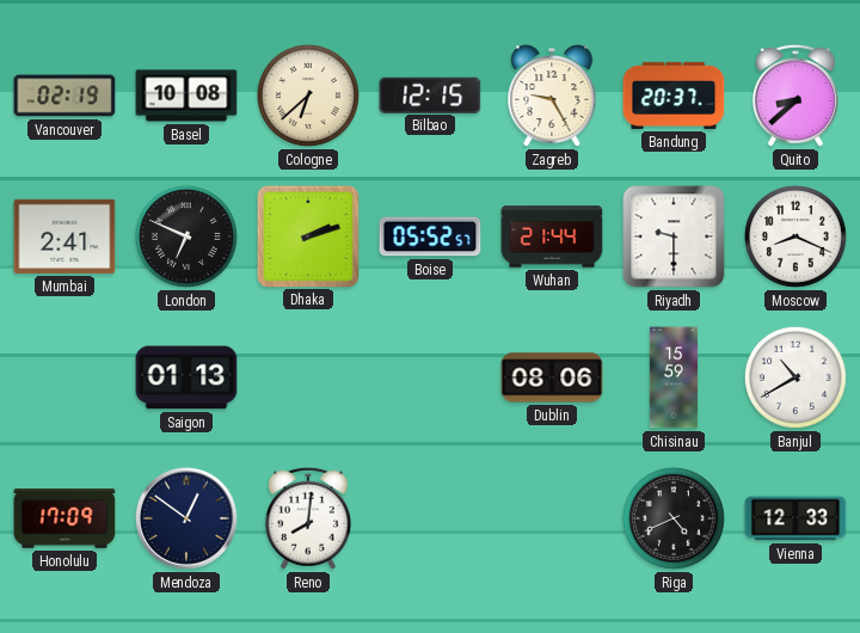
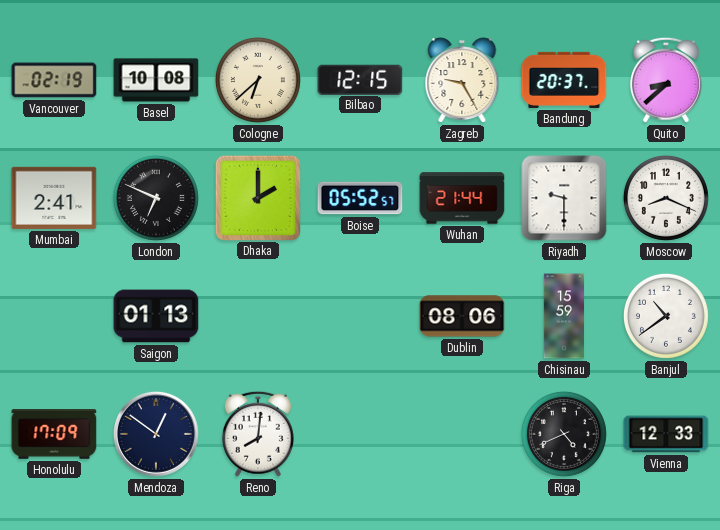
Dhaka: 2:12 -> 2:00
Banjul: 10:40 -> 10:39
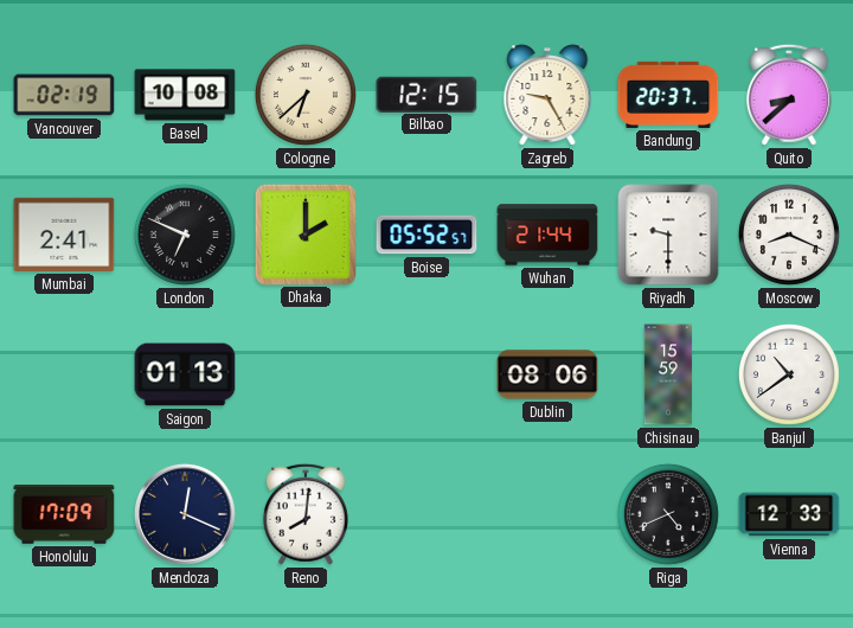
Mendoza: 12:51 -> 12:19
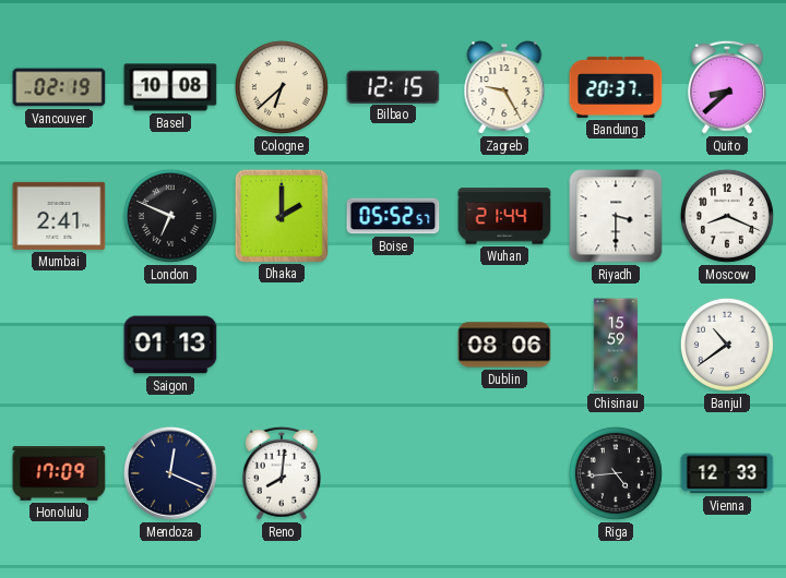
Riyadh: 9:30 -> 3:30
Riga: 4:41 -> 4:44
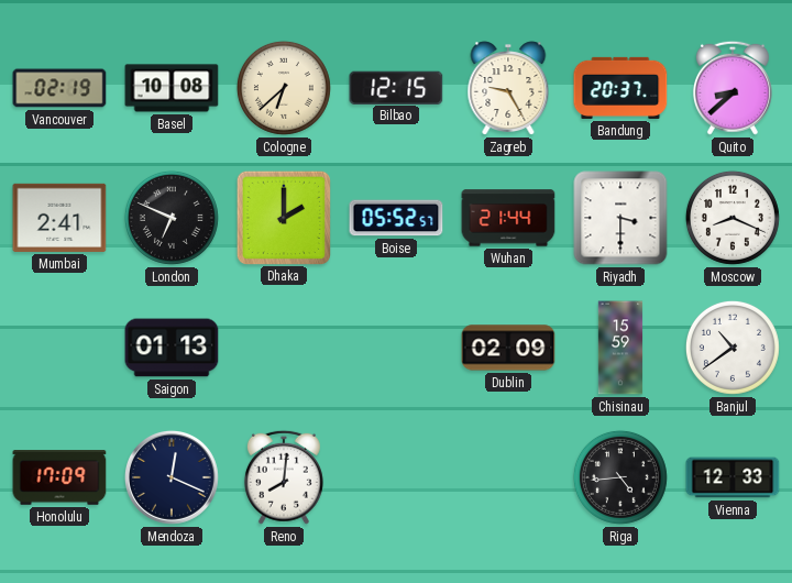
Dublin: 08:06 -> 02:09
